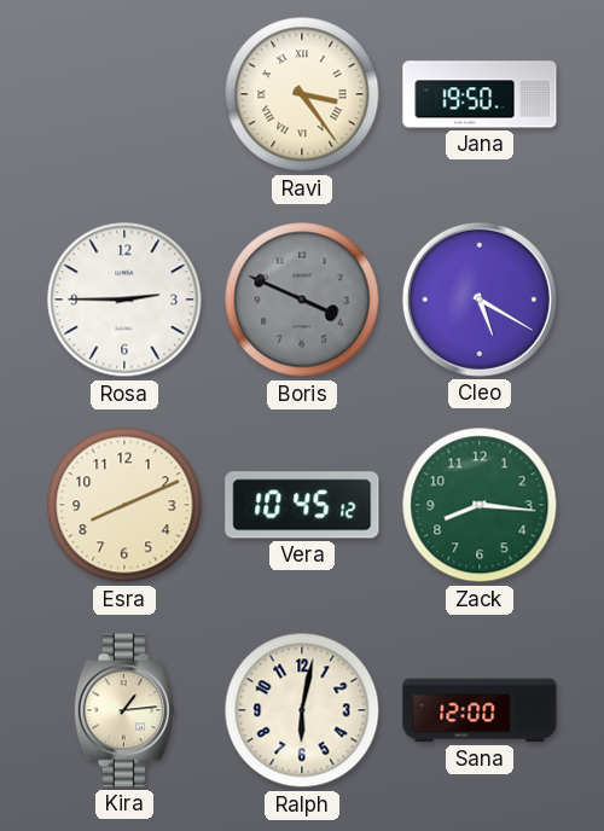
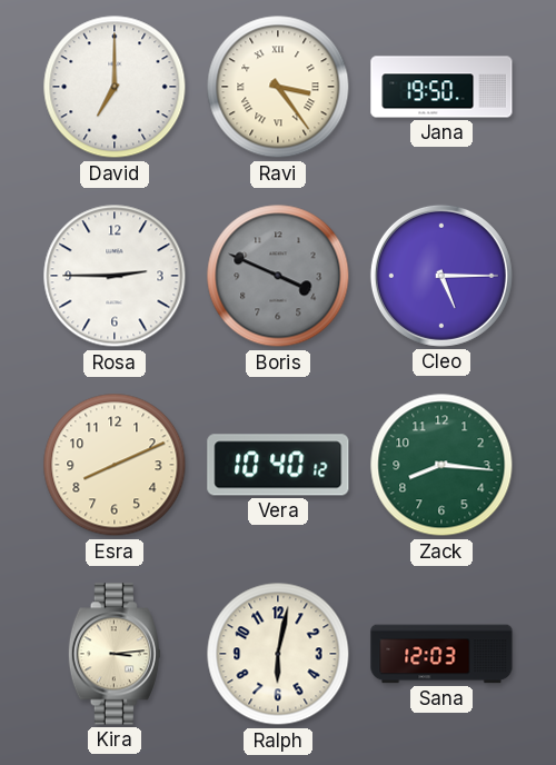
David: none -> 7:00
Cleo: 5:20 -> 5:15
Vera: 10:45 -> 10:40
Kira: 1:14 -> 3:14
Sana: 12:00 -> 12:03
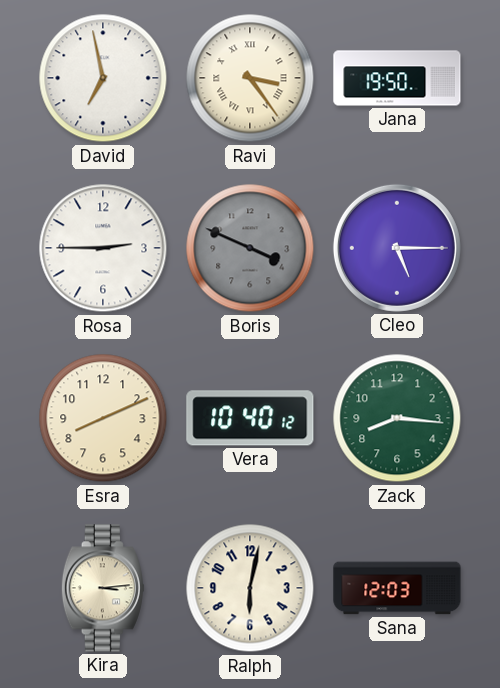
David: 7:00 -> 6:58
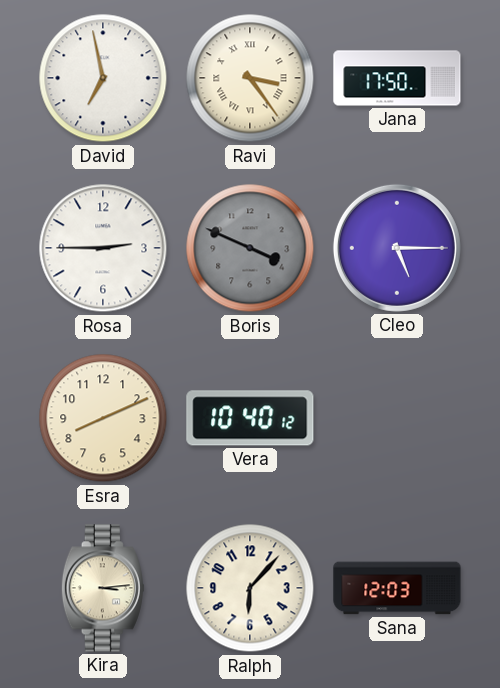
Jana: 19:50 -> 17:50
Zack: 8:16 -> none
Ralph: 6:02 -> 6:07
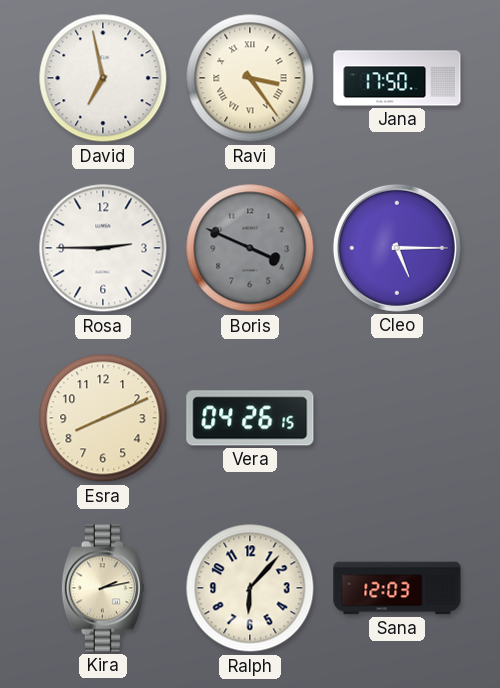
Vera: 10:40 -> 04:26
Kira: 3:14 -> 2:13
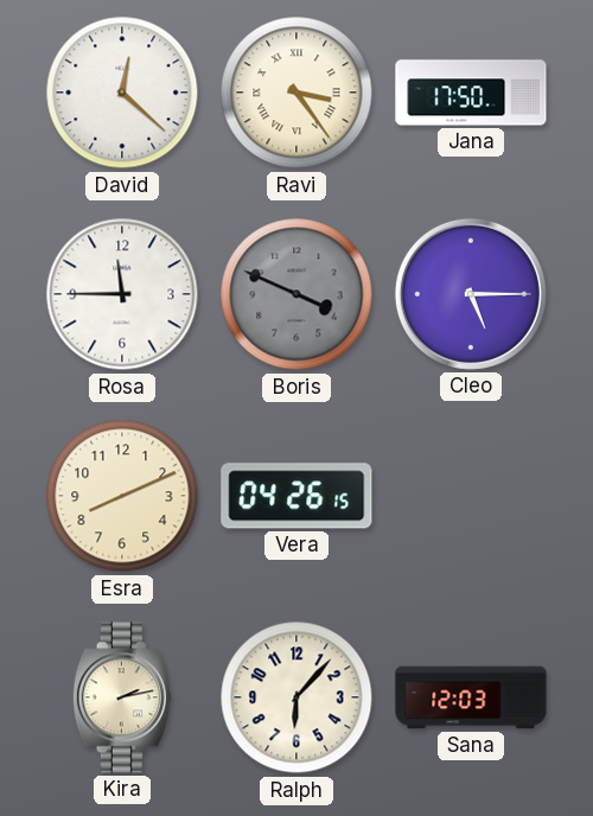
David: 6:58 -> 12:22
Rosa: 2:45 -> 11:45
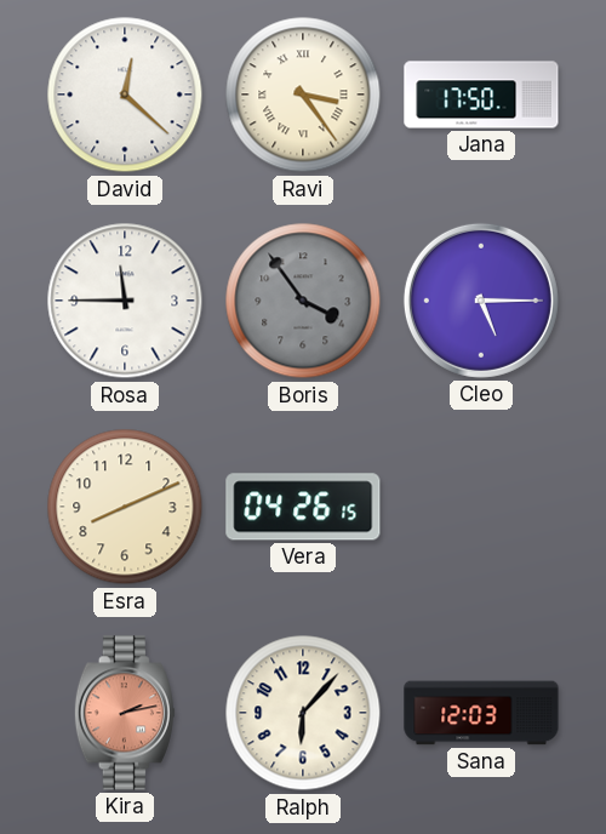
Boris: 3:49 -> 3:54
Kira dial: cream -> salmon
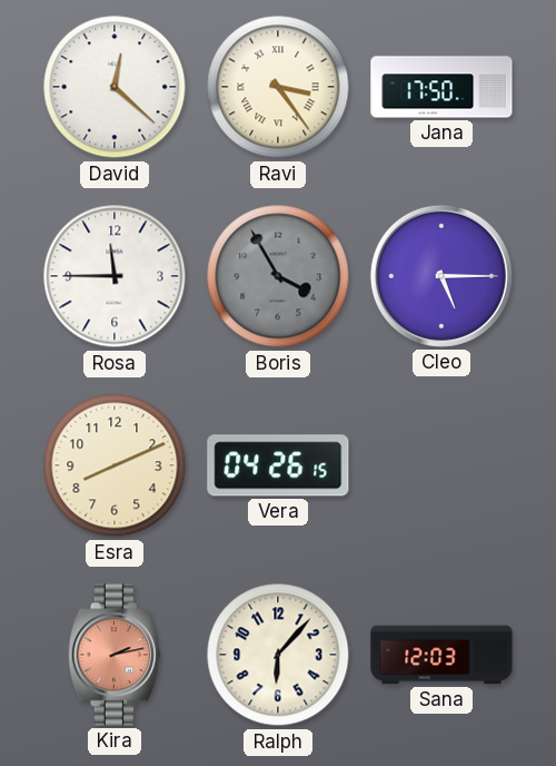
Boris: 3:54 -> 3:55
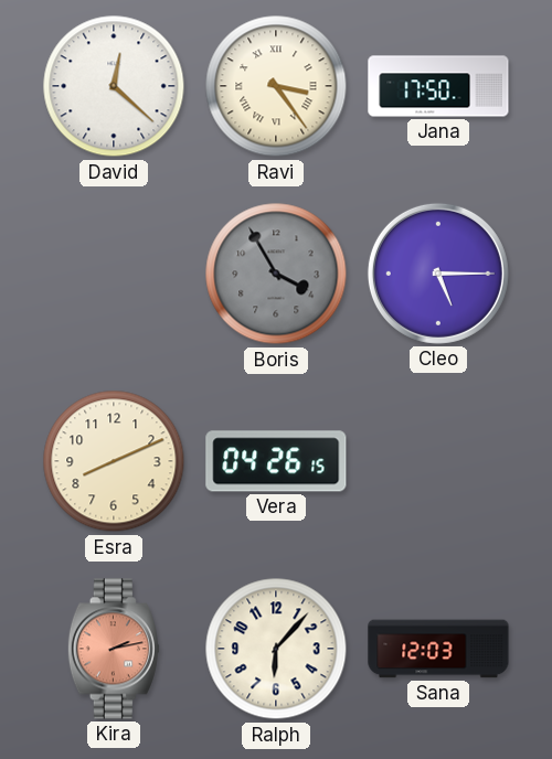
Rosa: 11:45 -> none
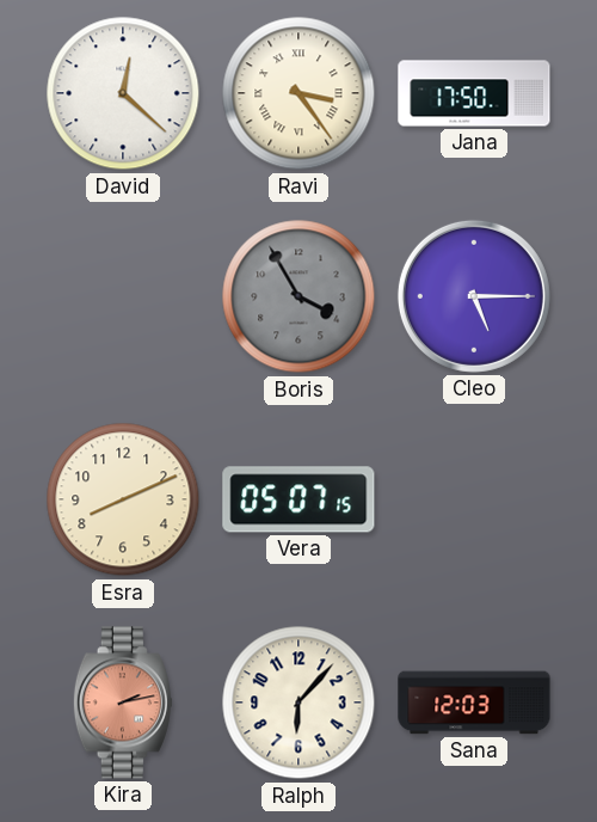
Vera: 04:26 -> 05:07
